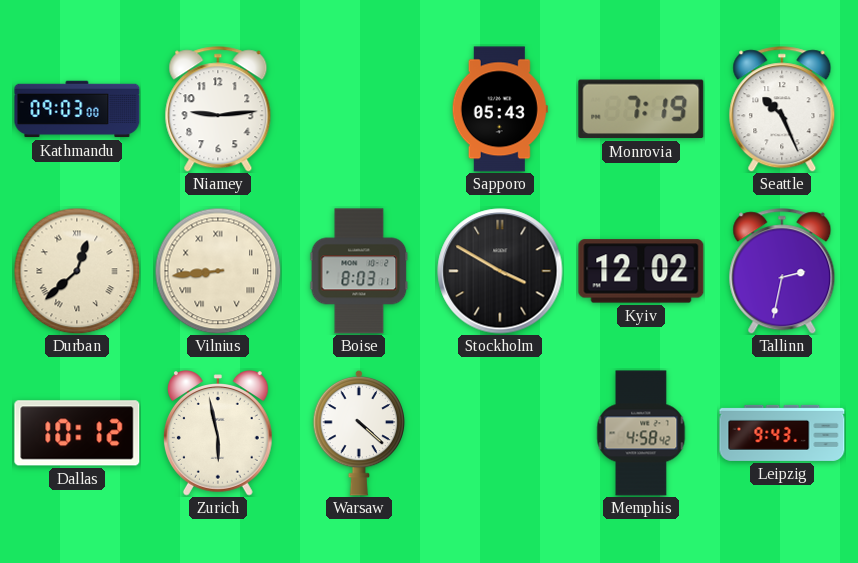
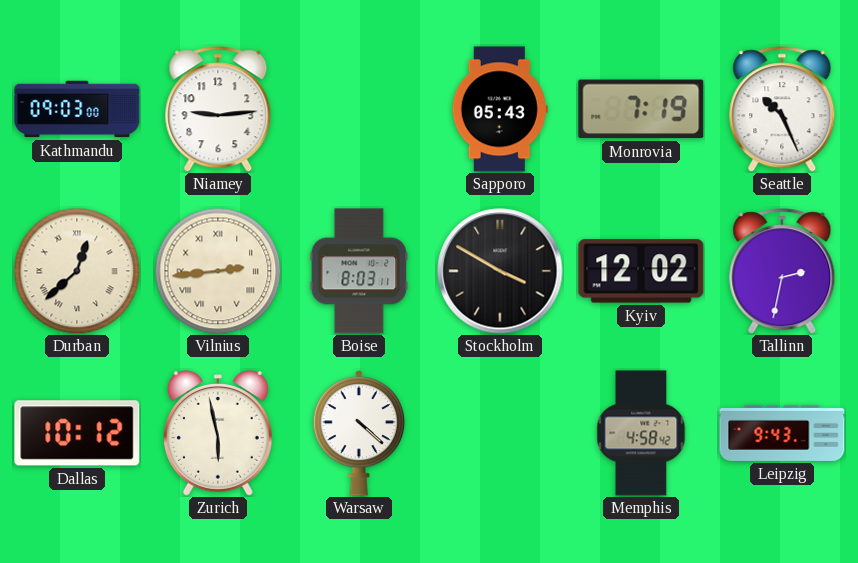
Vilnius: 8:44 -> 2:44
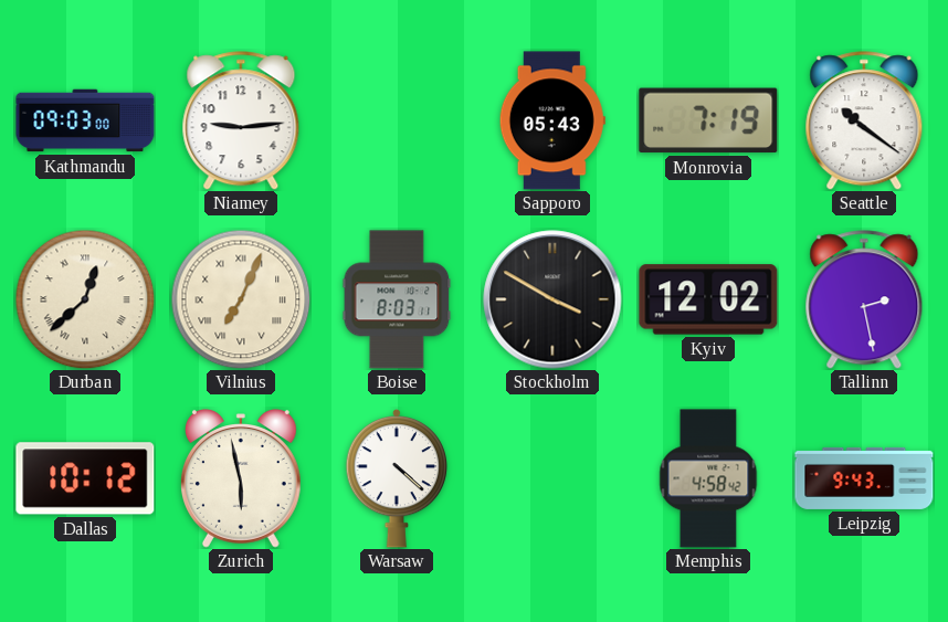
Seattle: 10:26 -> 10:21
Vilnius: 2:44 -> 7:04
Tallinn: 2:32 -> 2:28
